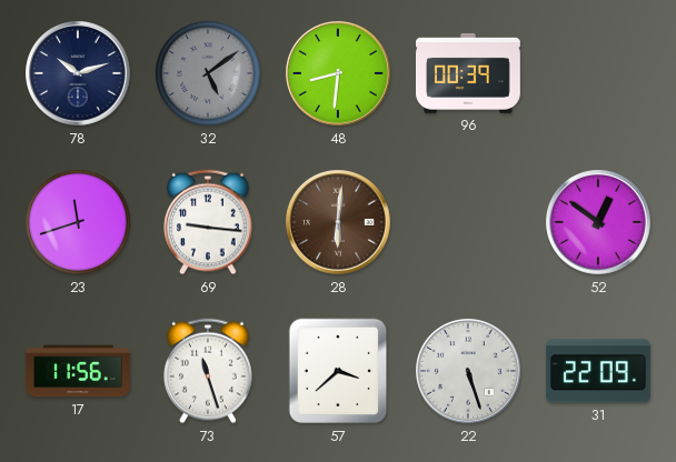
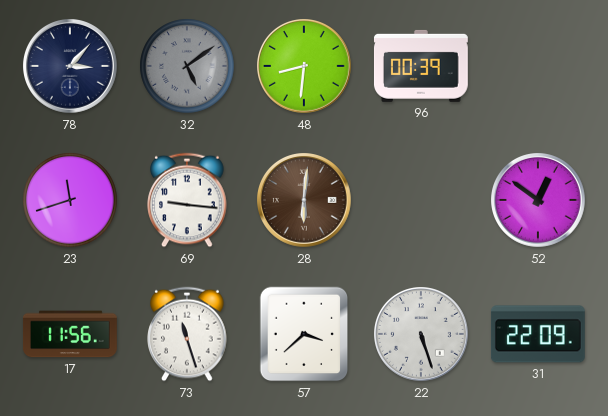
78: 10:12 -> 3:07
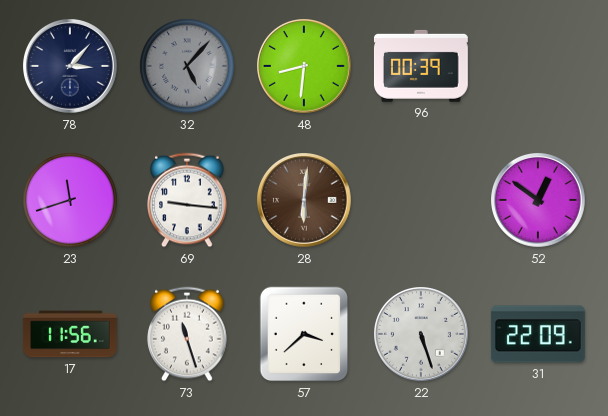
32: 5:09 -> 5:07
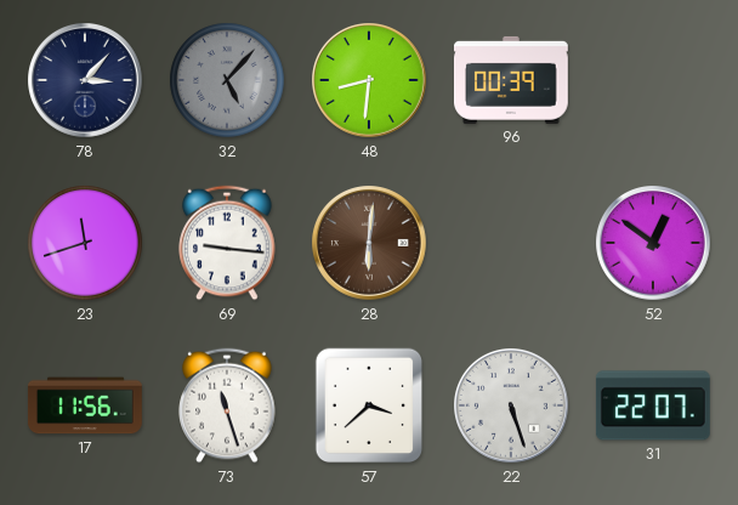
31: 22:09 -> 22:07
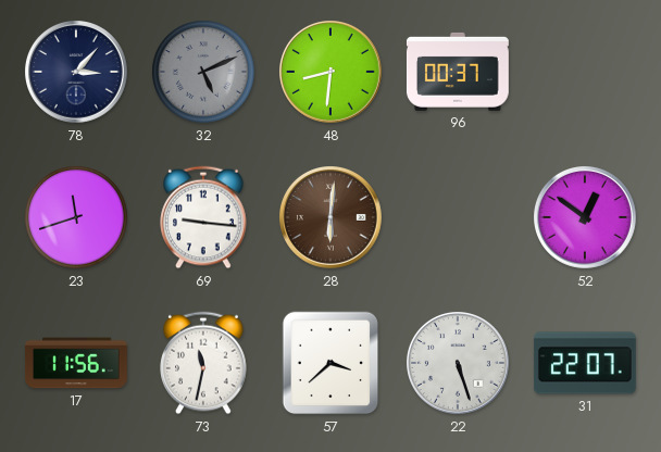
32: 5:07 -> 5:11
96: 00:39 -> 00:37
73: 11:27 -> 11:32
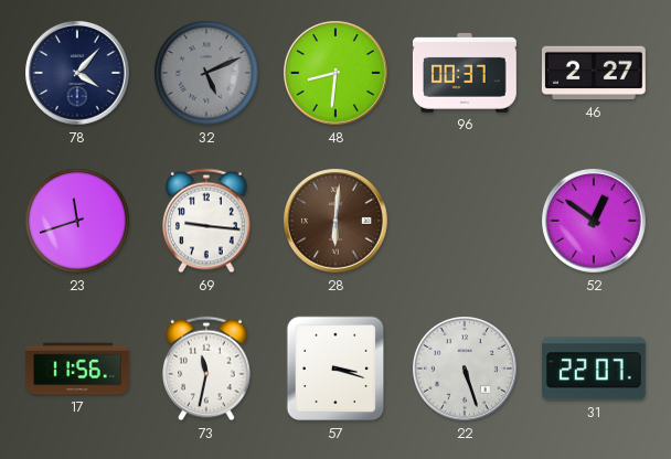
78: 3:07 -> 4:07
46: none -> 2:27
57: 3:38 -> 3:18
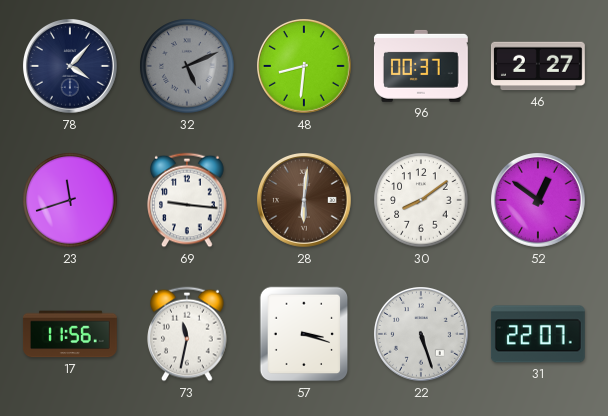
30: none -> 8:09
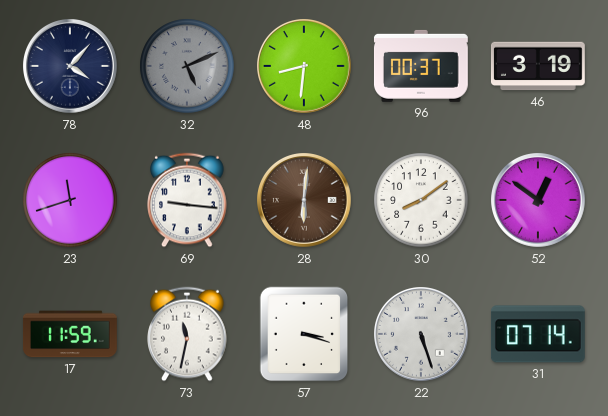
46: 2:27 -> 3:19
17: 11:56 -> 11:59
31: 22:07 -> 07:14
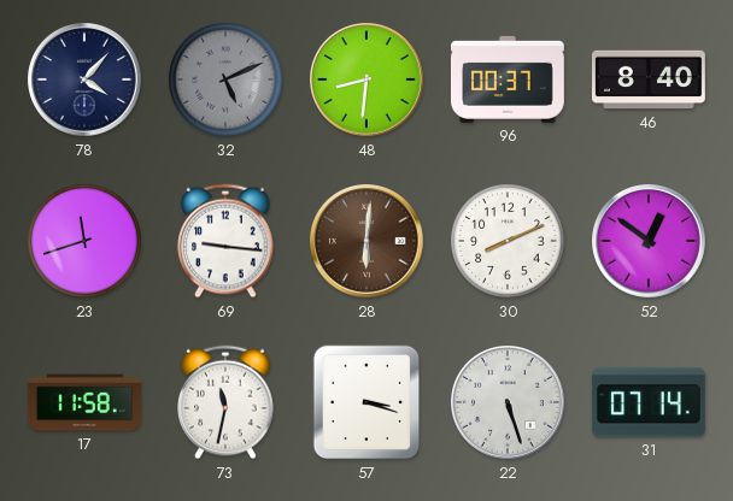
46: 3:19 -> 8:40
30: 8:09 -> 8:11
17: 11:59 -> 11:58
